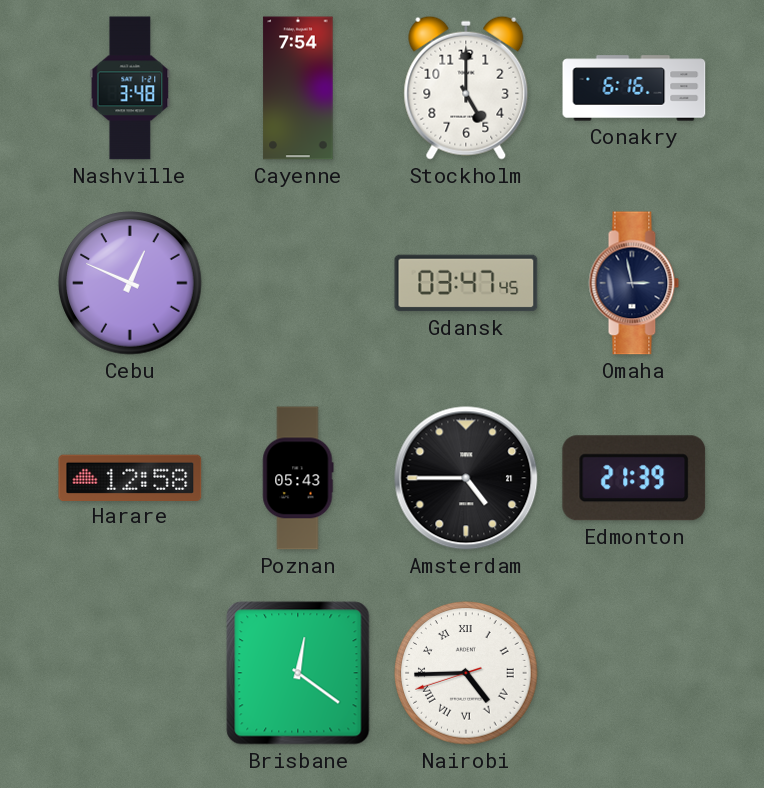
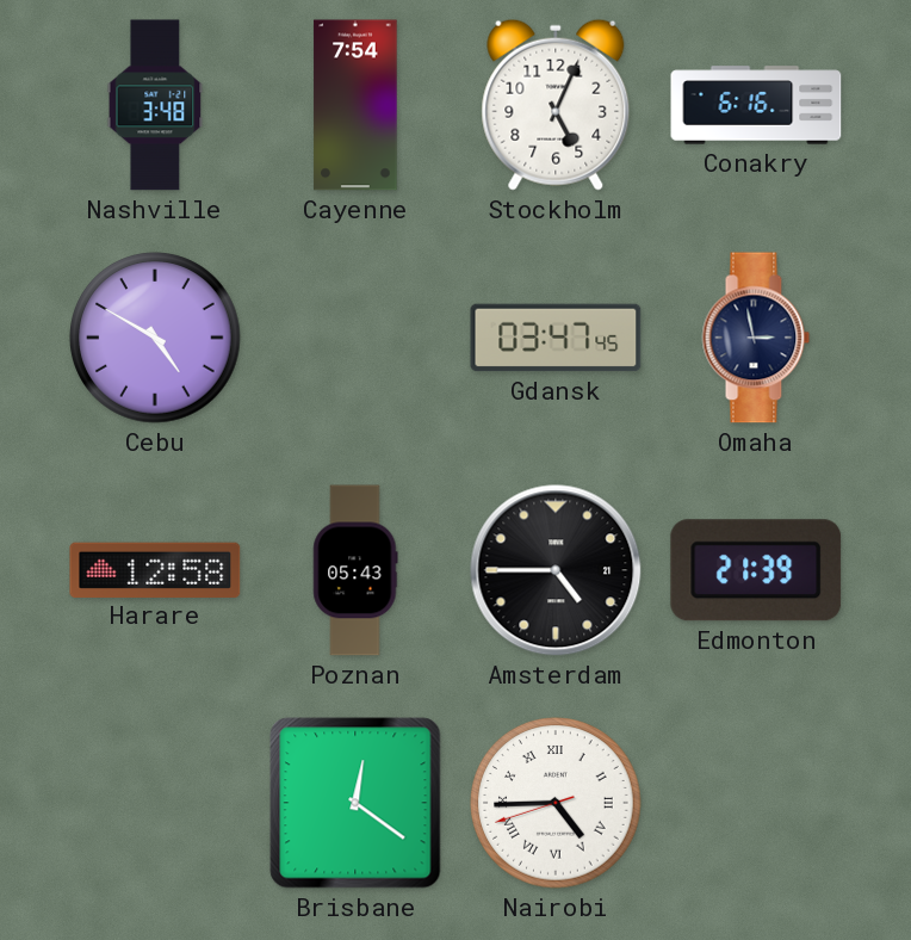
Stockholm: 5:00 -> 5:04
Cebu: 12:49 -> 4:50
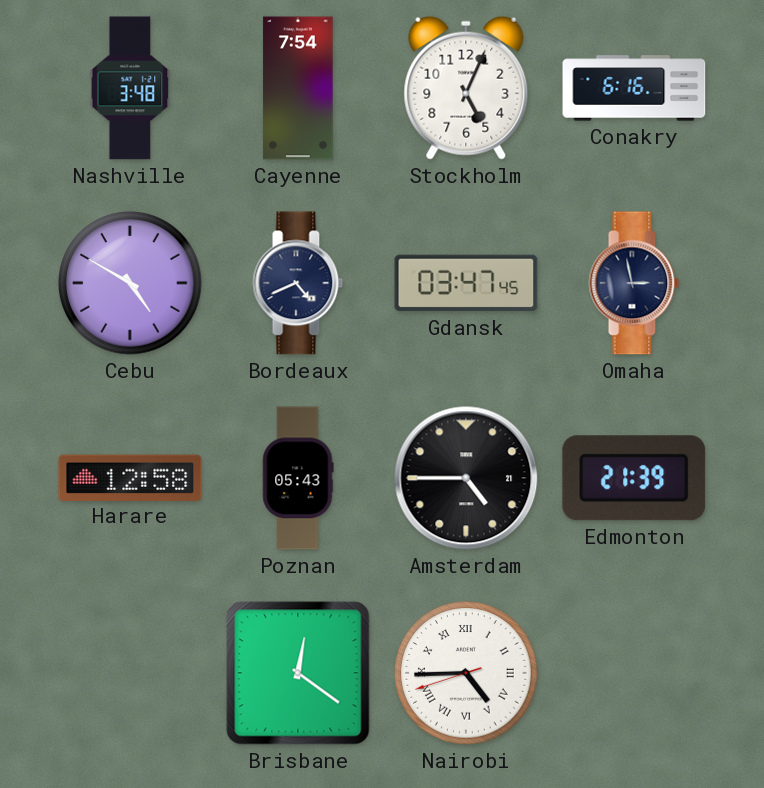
Bordeaux: none -> 4:41
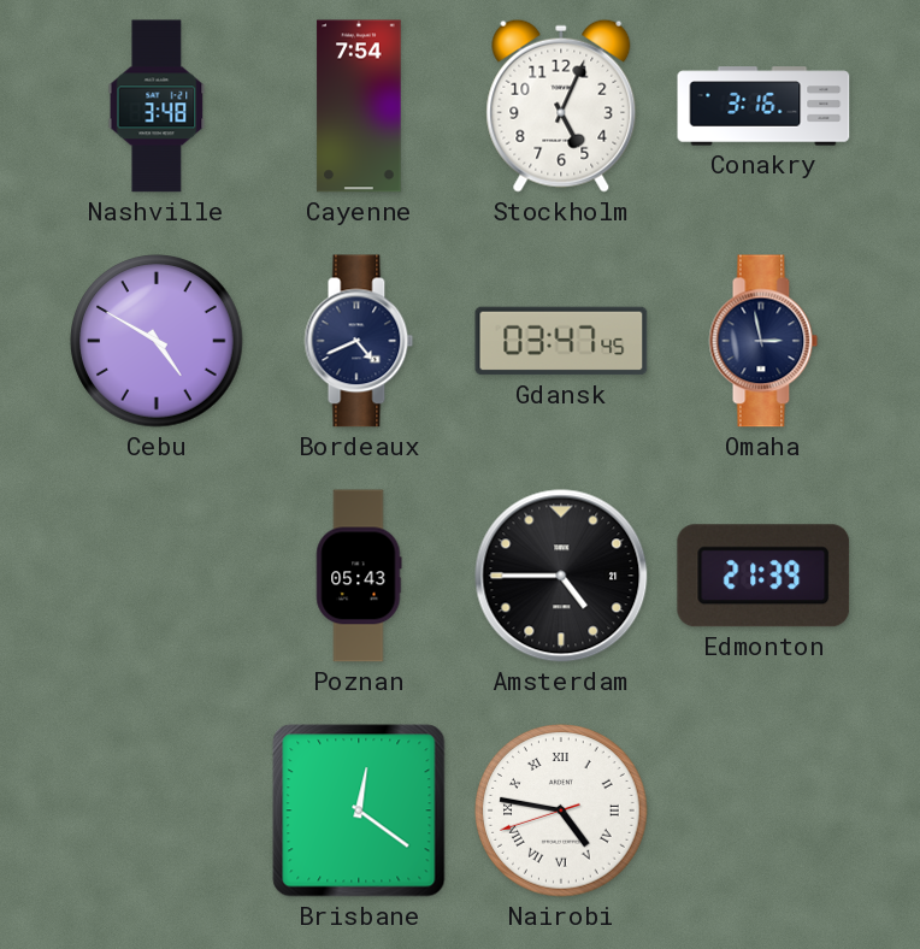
Conakry: 6:16 -> 3:16
Harare: 12:58 -> none
Nairobi: 4:44 -> 4:46
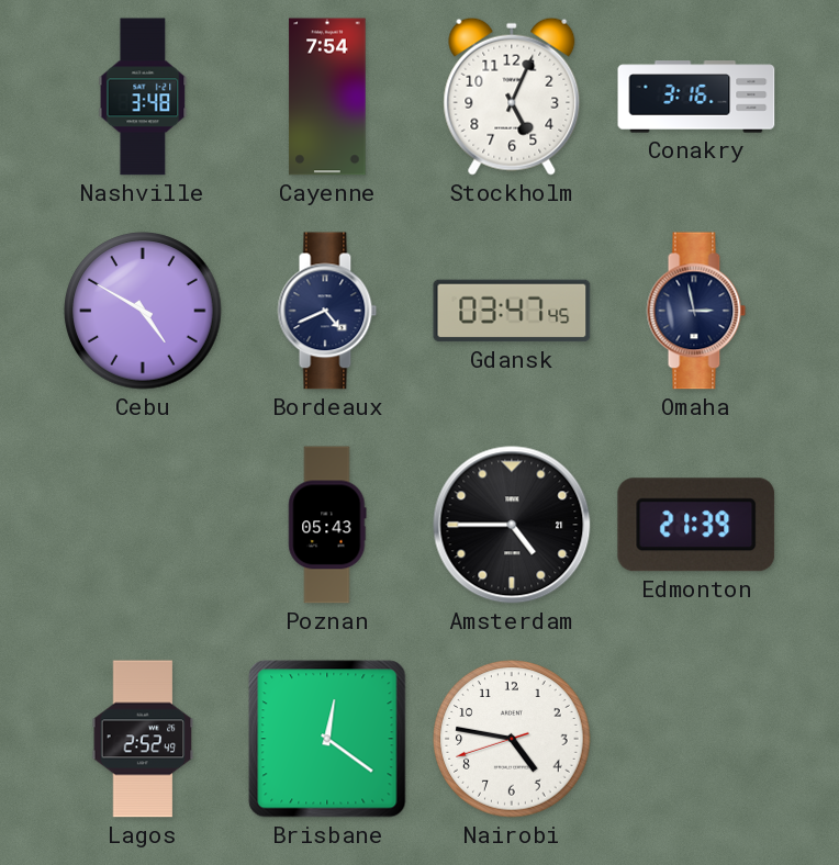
Lagos: none -> 2:52
Nairobi numerals: Roman -> Arabic
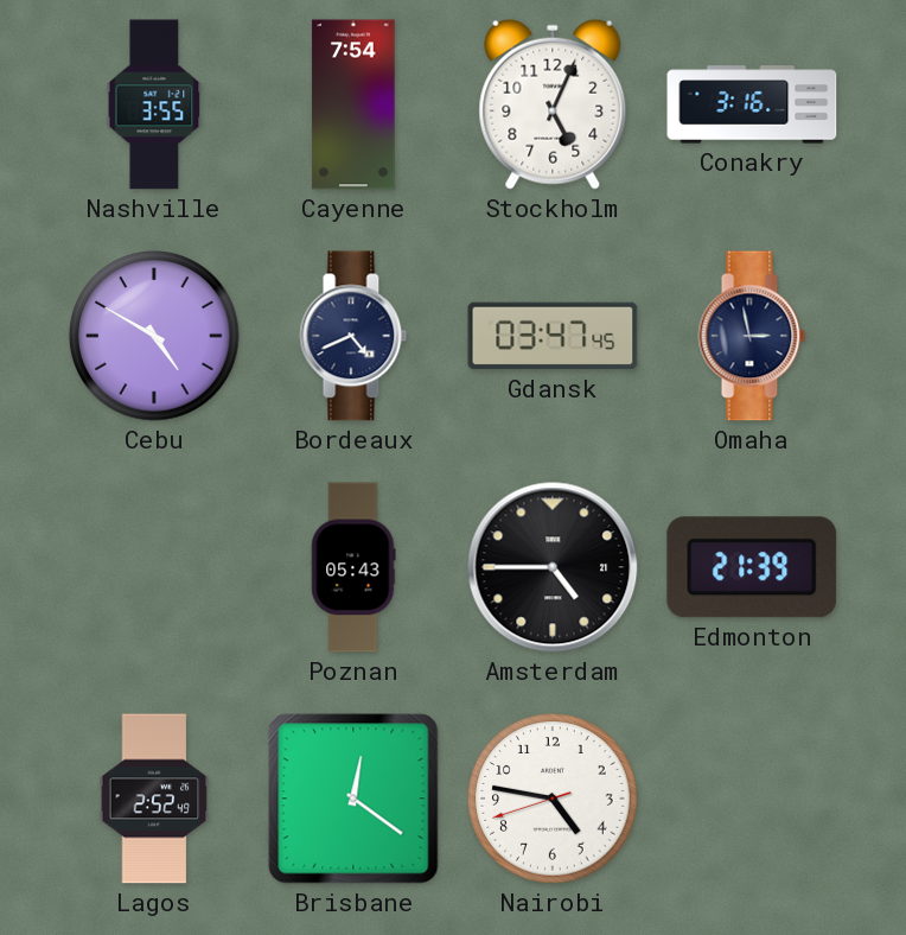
Nashville: 3:48 -> 3:55
